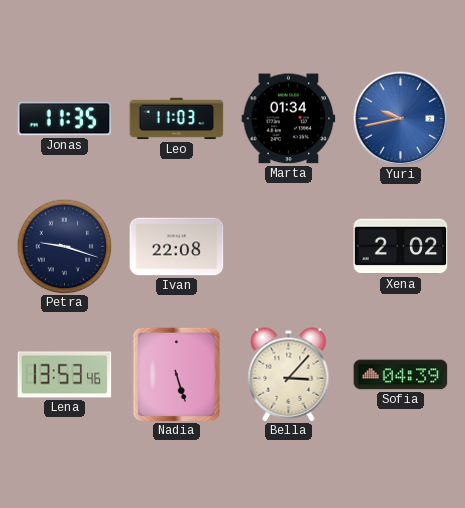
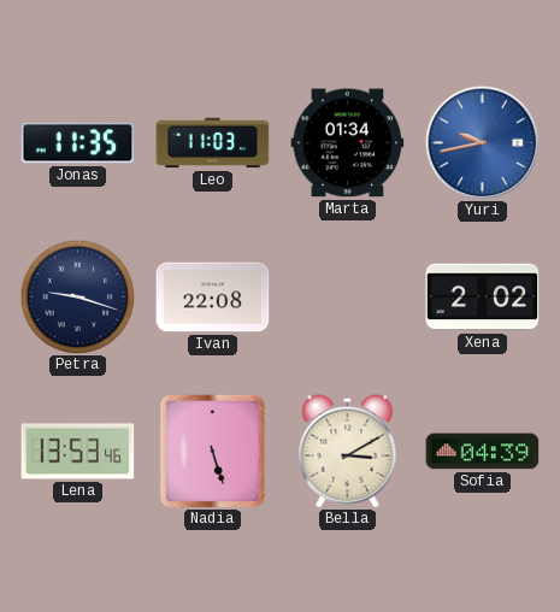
Bella: 3:07 -> 3:10
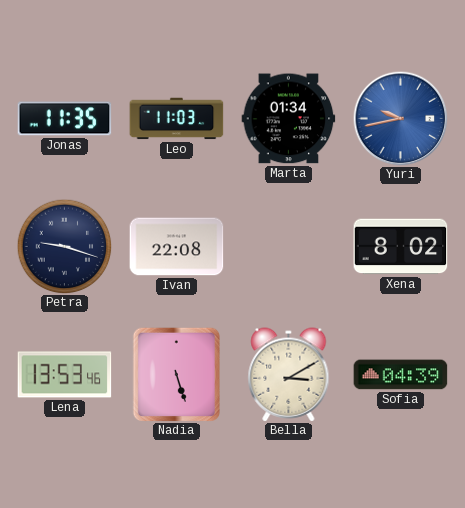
Xena: 2:02 -> 8:02
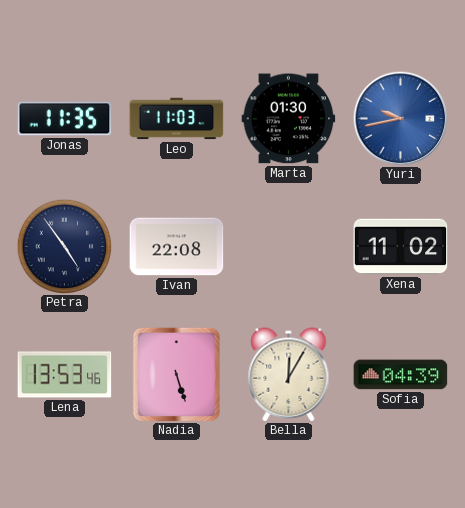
Marta: 01:34 -> 01:30
Petra: 9:18 -> 4:54
Xena: 8:02 -> 11:02
Bella: 3:10 -> 12:05
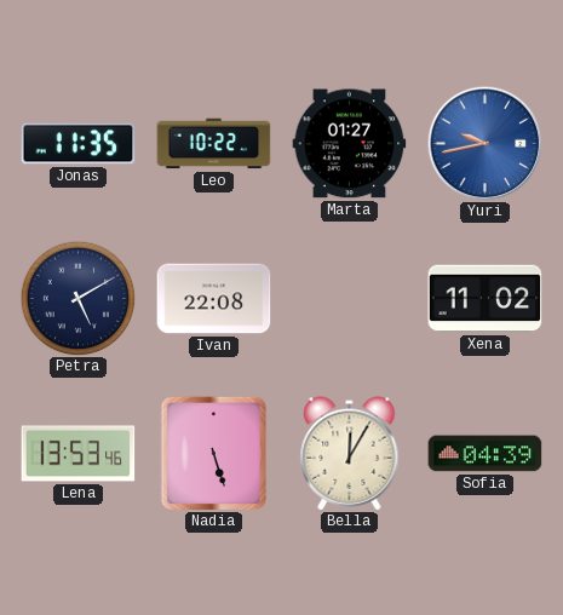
Leo: 11:03 -> 10:22
Marta: 01:30 -> 01:27
Petra: 4:54 -> 5:10
